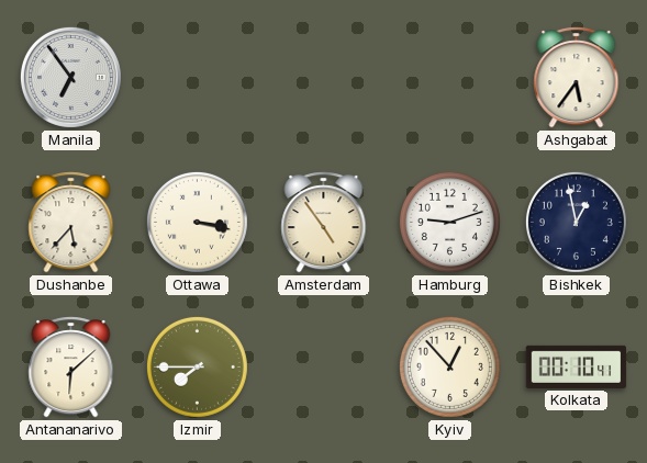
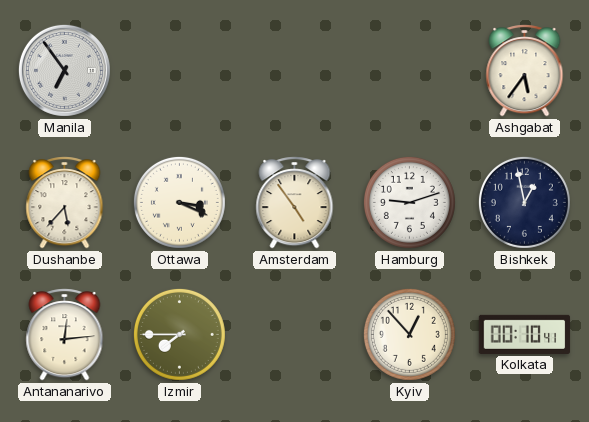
Ottawa: 3:17 -> 3:19
Antananarivo: 6:08 -> 12:14
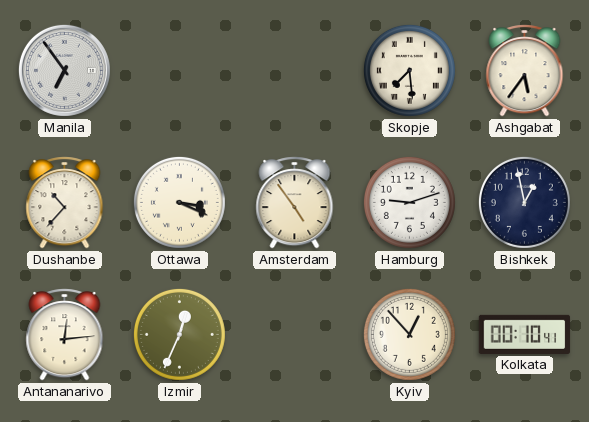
Skopje: none -> 7:29
Dushanbe: 5:37 -> 10:37
Izmir: 7:45 -> 12:34
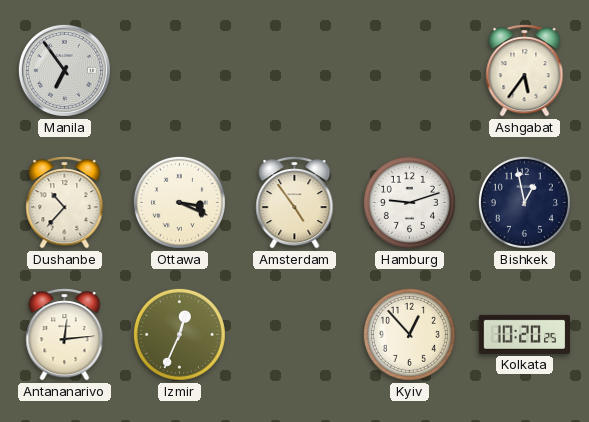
Skopje: 7:29 -> none
Kolkata: 00:10 -> 10:20
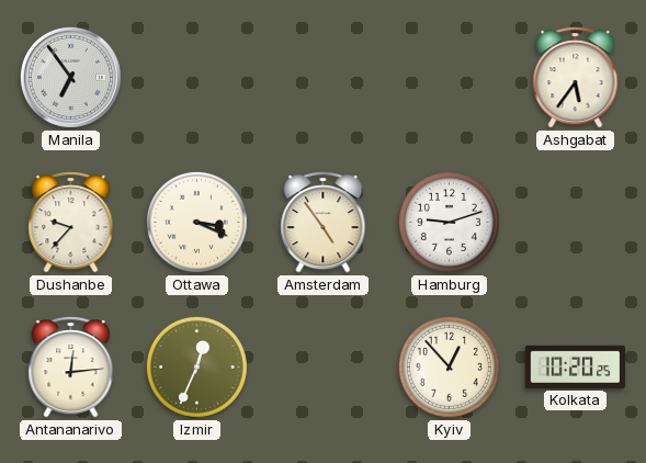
Dushanbe: 10:37 -> 9:37
Bishkek: 12:58 -> none
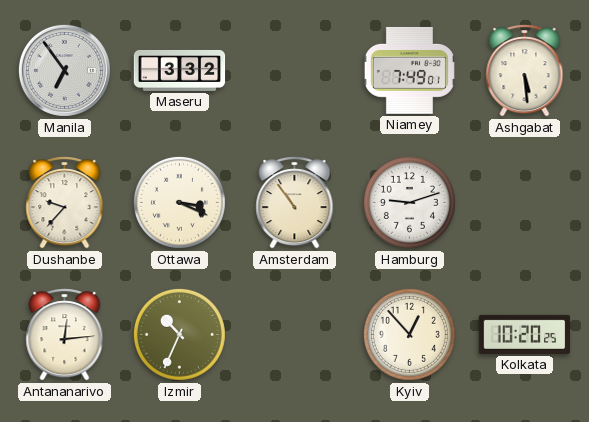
Maseru: none -> 3:32
Niamey: none -> 7:49
Ashgabat: 5:36 -> 5:29
Amsterdam: 4:54 -> 10:54
Izmir: 12:34 -> 10:34
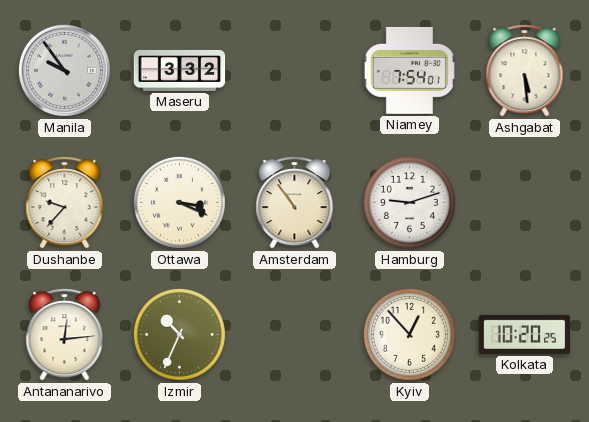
Manila: 6:54 -> 9:54
Niamey: 7:49 -> 7:54
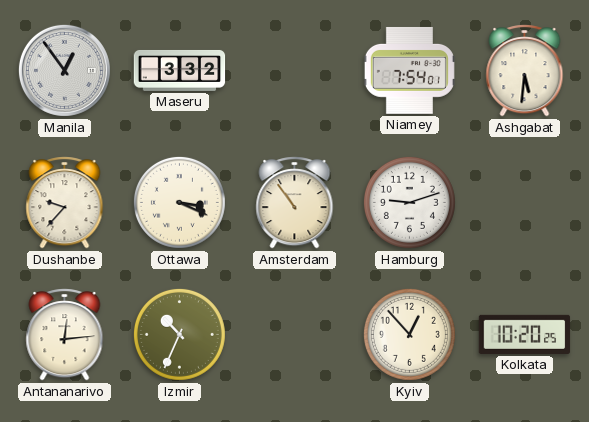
Manila: 9:54 -> 12:54
Ashgabat: 5:29 -> 5:31
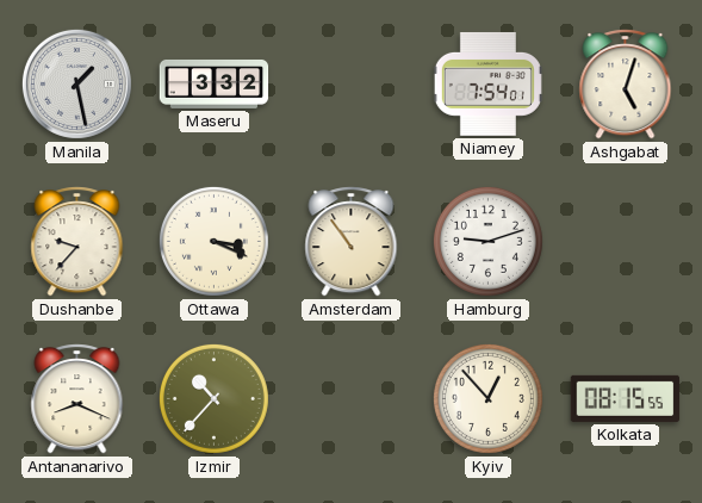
Manila: 12:54 -> 1:28
Ashgabat: 5:31 -> 5:03
Antananarivo: 12:14 -> 8:19
Izmir: 10:34 -> 10:37
Kolkata: 10:20 -> 08:15
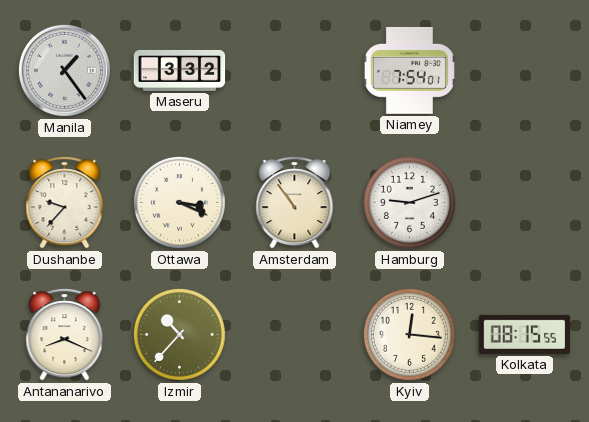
Manila: 1:28 -> 1:24
Ashgabat: 5:03 -> none
Kyiv: 12:53 -> 12:16
